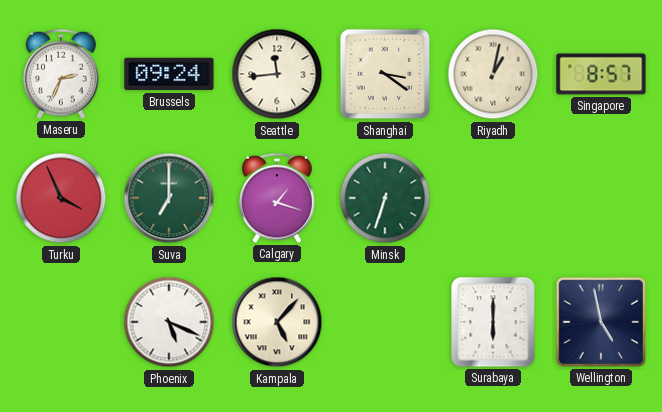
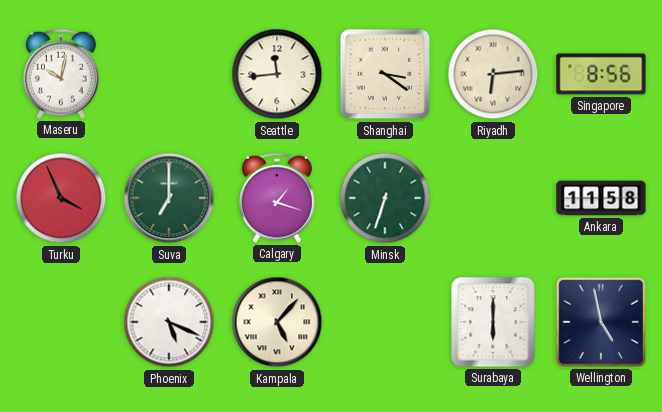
Maseru: 2:34 -> 10:02
Brussels: 09:24 -> none
Riyadh: 1:02 -> 6:14
Singapore: 8:57 -> 8:56
Ankara: none -> 11:58
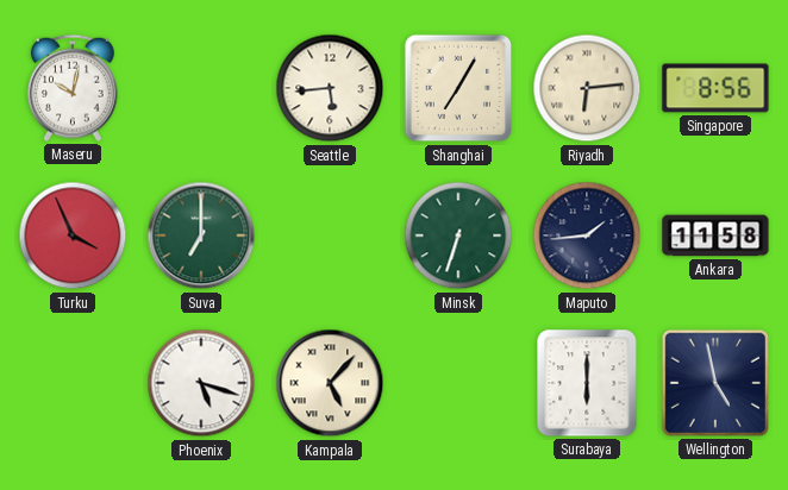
Seattle: 11:44 -> 5:44
Shanghai: 3:21 -> 7:05
Calgary: 1:18 -> none
Maputo: none -> 1:44
Phoenix: 5:19 -> 5:18
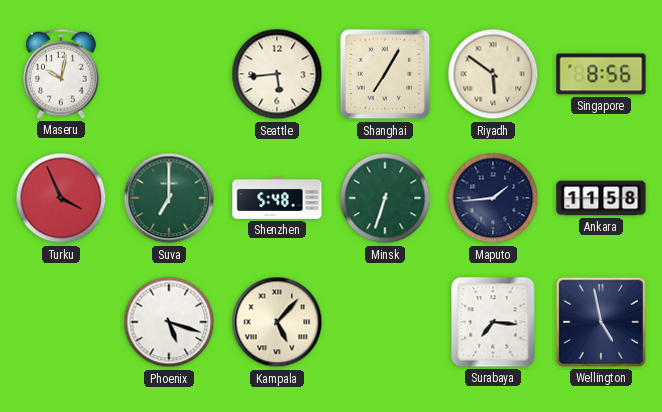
Riyadh: 6:14 -> 5:51
Shenzhen: none -> 5:48
Surabaya: 6:00 -> 7:16
